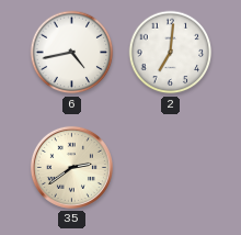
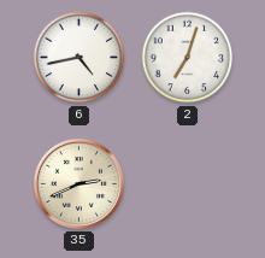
2: 7:01 -> 7:03
35: 2:39 -> 2:41
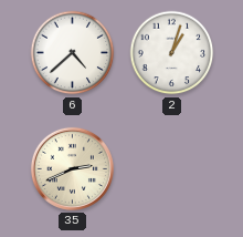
6: 4:43 -> 4:38
2: 7:03 -> 1:03
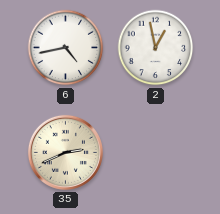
6: 4:38 -> 4:43
2: 1:03 -> 12:58
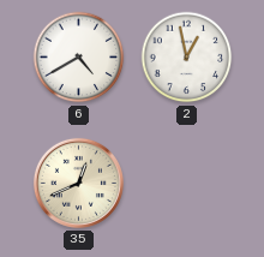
6: 4:43 -> 4:40
35: 2:41 -> 12:41
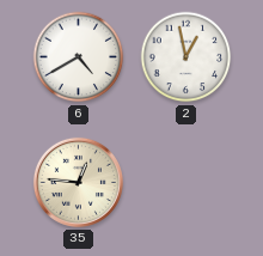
35: 12:41 -> 12:46
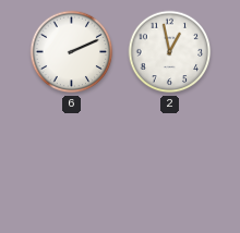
6: 4:40 -> 2:11
35: 12:46 -> none
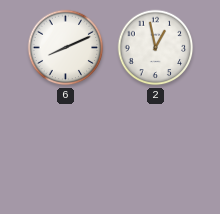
6: 2:11 -> 8:11
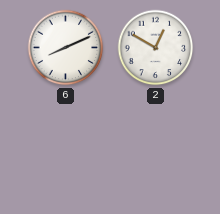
2: 12:58 -> 12:50
